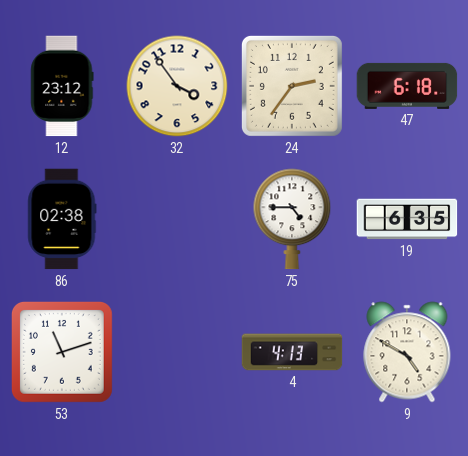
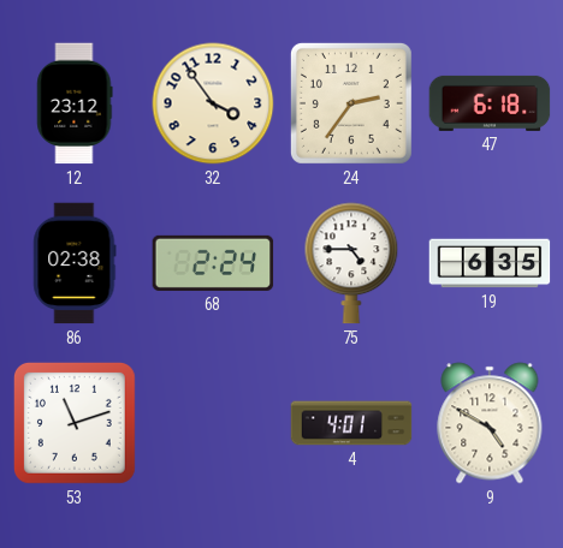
68: none -> 2:24
4: 4:13 -> 4:01
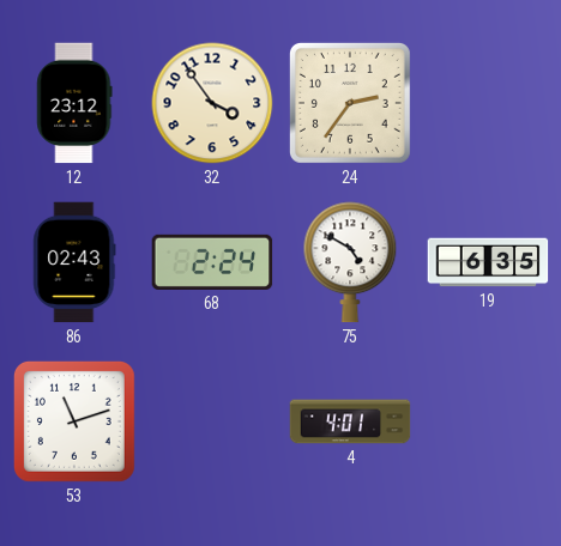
47: 6:18 -> none
86: 02:38 -> 02:43
75: 4:45 -> 4:50
9: 4:50 -> none
